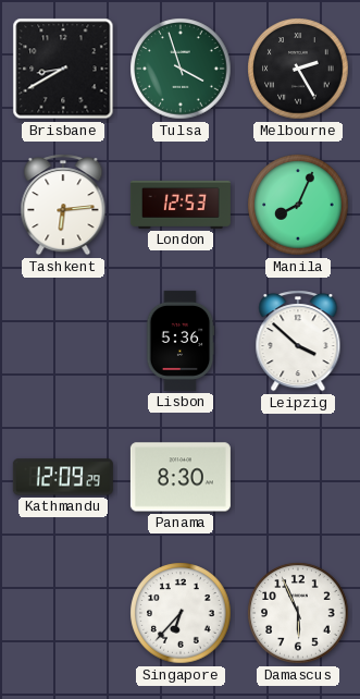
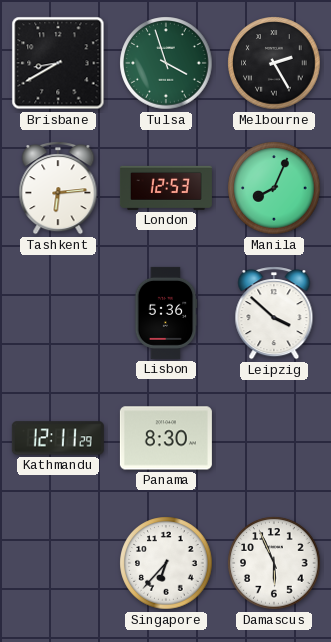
Kathmandu: 12:09 -> 12:11
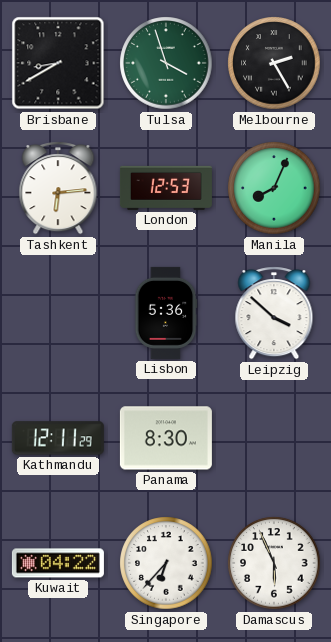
Kuwait: none -> 04:22
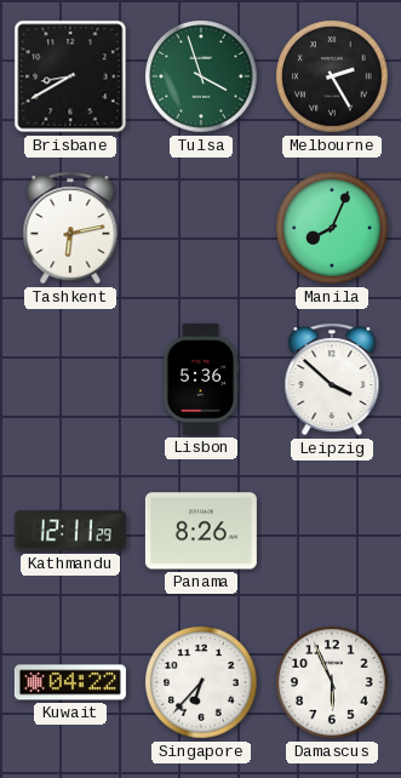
Tashkent: 6:14 -> 6:13
London: 12:53 -> none
Panama: 8:30 -> 8:26
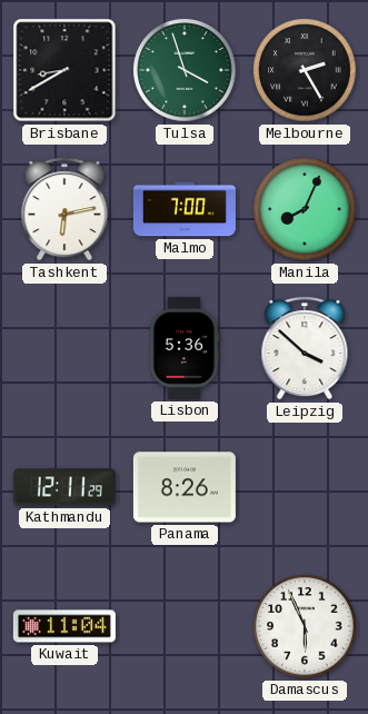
Malmo: none -> 7:00
Kuwait: 04:22 -> 11:04
Singapore: 6:37 -> none
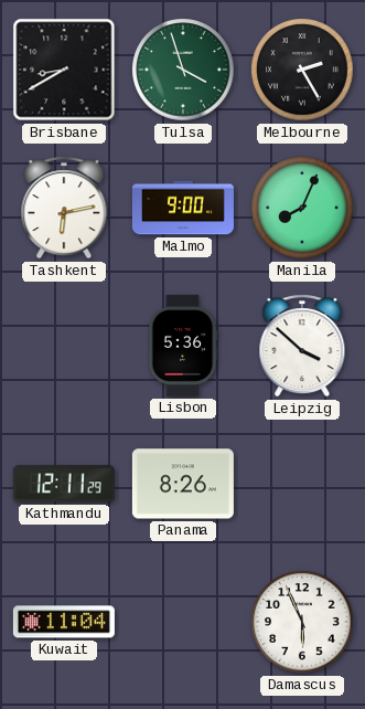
Malmo: 7:00 -> 9:00
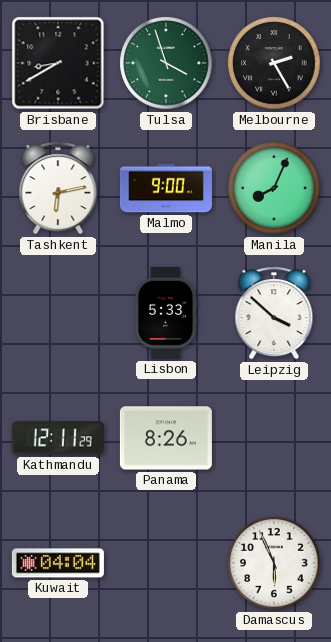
Lisbon: 5:36 -> 5:33
Kuwait: 11:04 -> 04:04
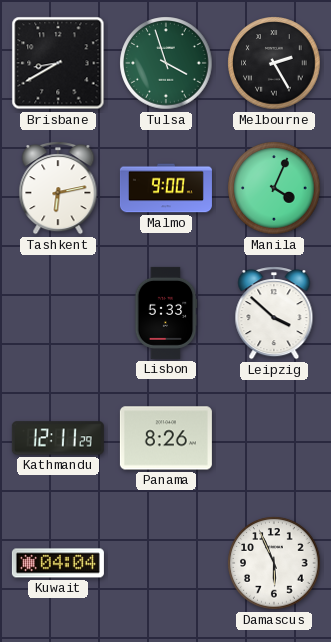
Manila: 8:04 -> 4:04
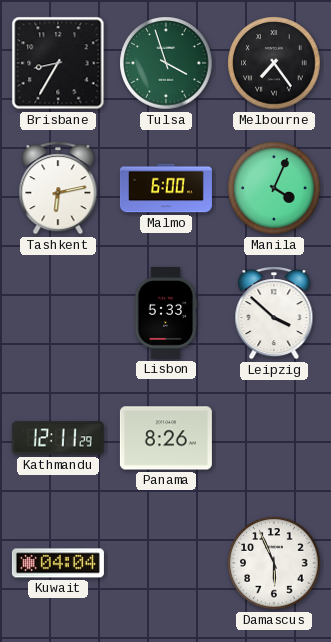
Brisbane: 8:40 -> 8:35
Melbourne: 2:25 -> 7:24
Malmo: 9:00 -> 6:00
